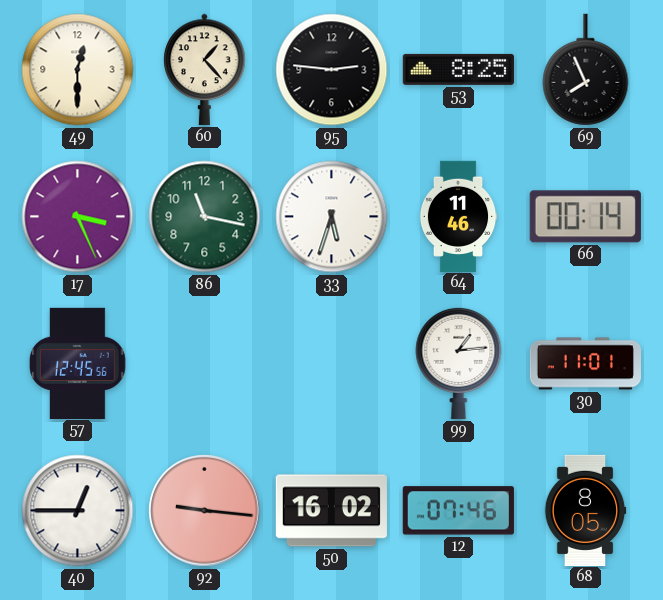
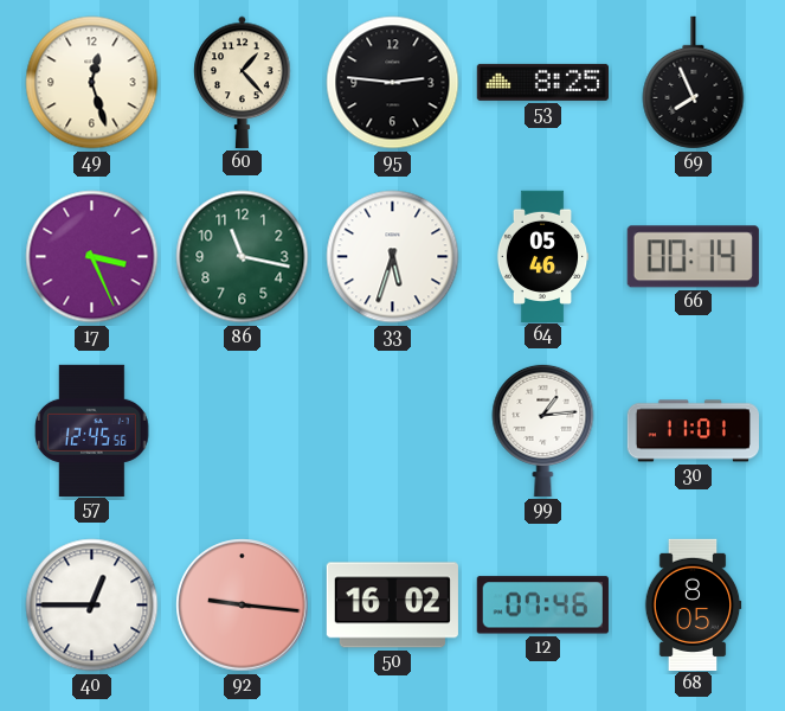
49: 12:30 -> 12:27
64: 11:46 -> 05:46
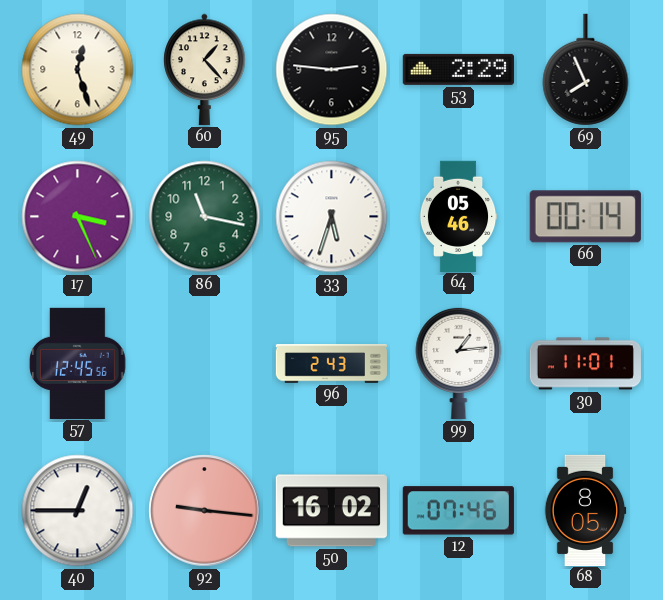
53: 8:25 -> 2:29
96: none -> 2:43
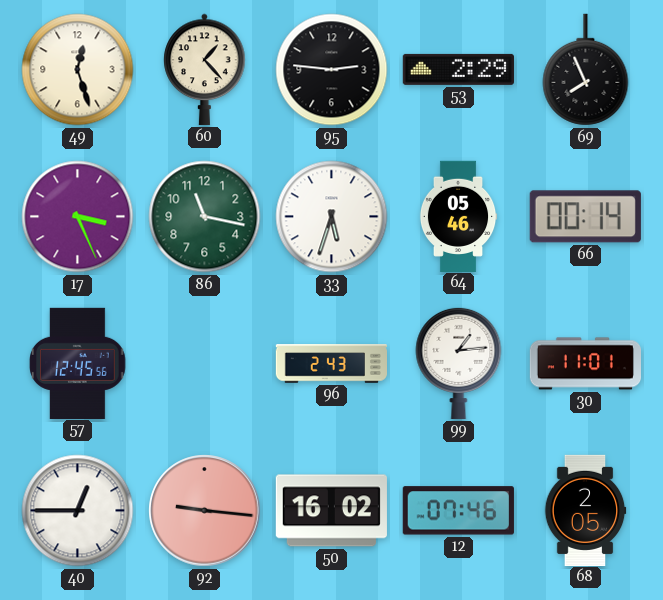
68: 8:05 -> 2:05
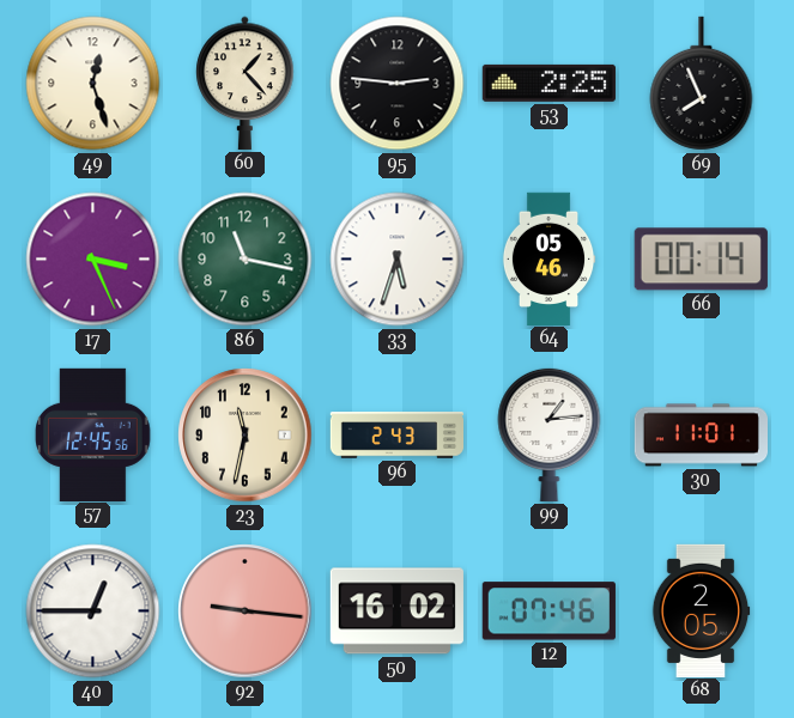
53: 2:29 -> 2:25
23: none -> 11:32
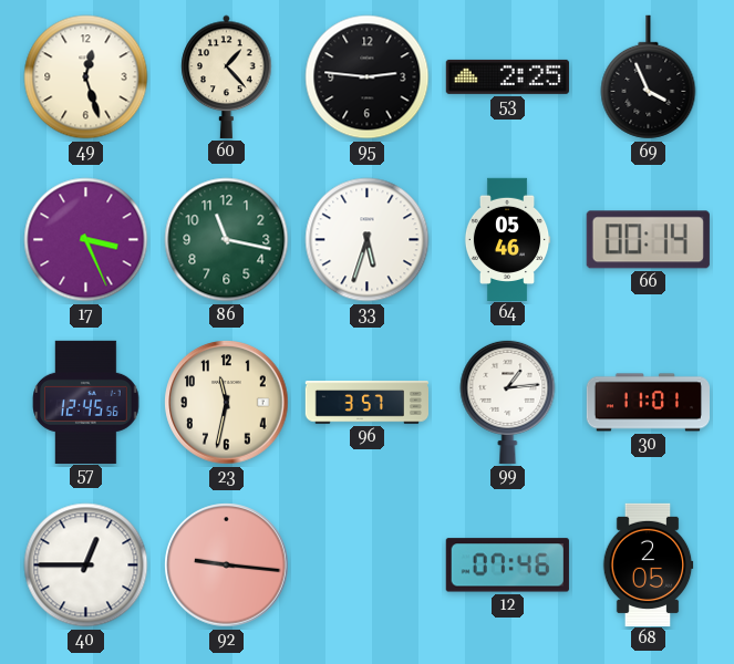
69: 7:56 -> 3:56
96: 2:43 -> 3:57
50: 16:02 -> none
